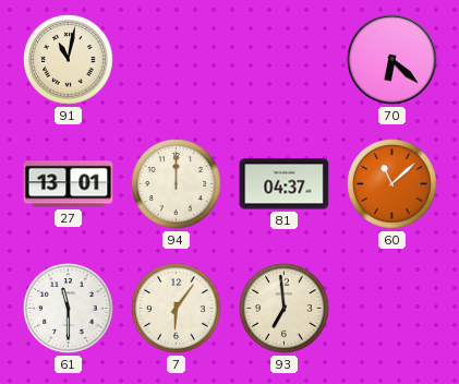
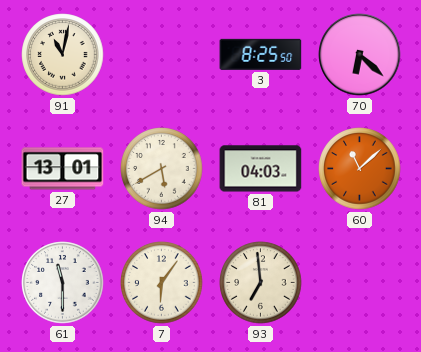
3: none -> 8:25
94: 12:00 -> 5:40
81: 04:37 -> 04:03
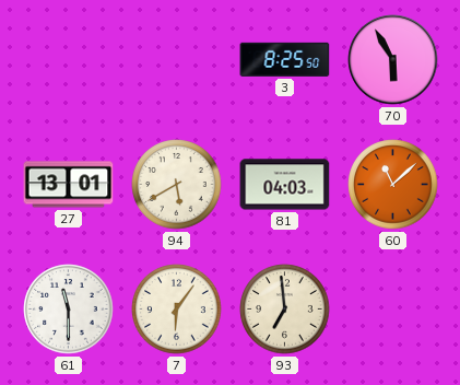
91: 11:02 -> none
70: 6:22 -> 5:55
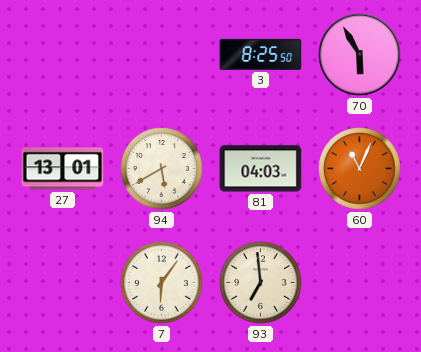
60: 11:08 -> 11:04
61: 11:30 -> none
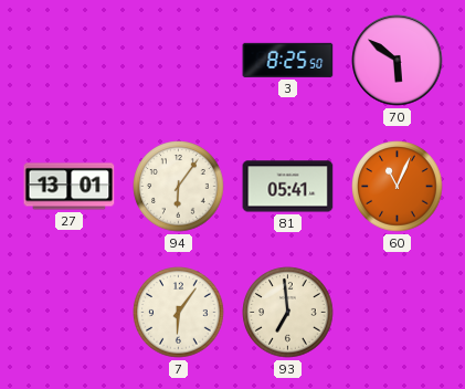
70: 5:55 -> 5:51
94: 5:40 -> 6:06
81: 04:03 -> 05:41
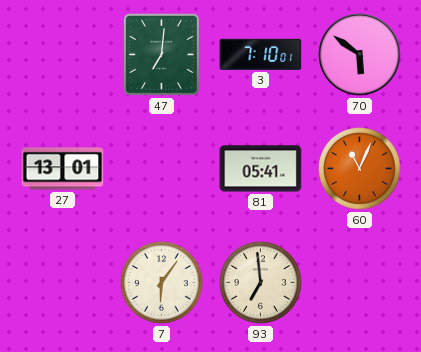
47: none -> 7:01
3: 8:25 -> 7:10
94: 6:06 -> none
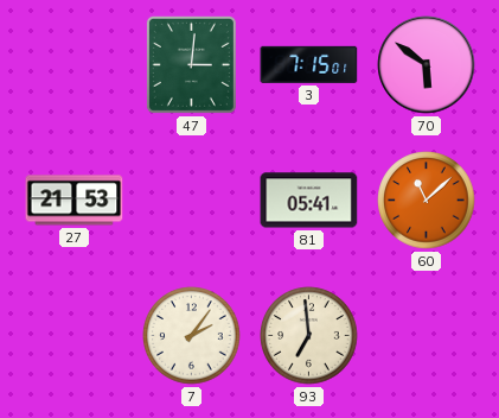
47: 7:01 -> 3:01
3: 7:10 -> 7:15
27: 13:01 -> 21:53
60: 11:04 -> 11:08
7: 6:06 -> 2:06
